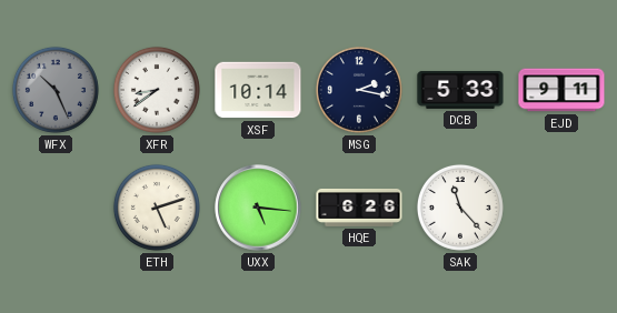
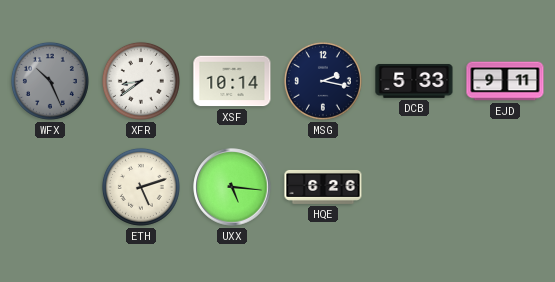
SAK: 11:23 -> none
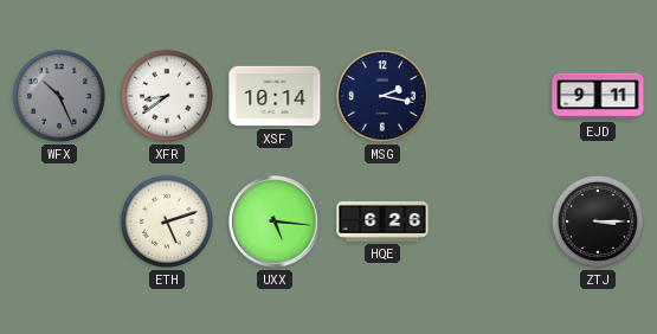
DCB: 5:33 -> none
ZTJ: none -> 3:15
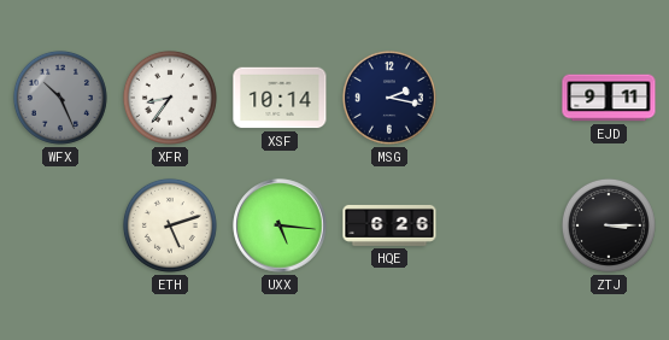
XFR: 8:39 -> 8:36
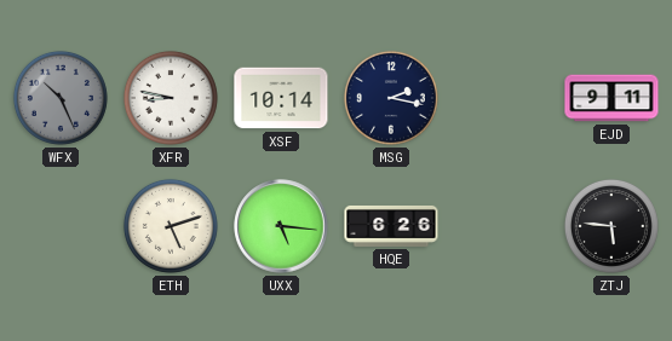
XFR: 8:36 -> 8:47
ZTJ: 3:15 -> 5:46
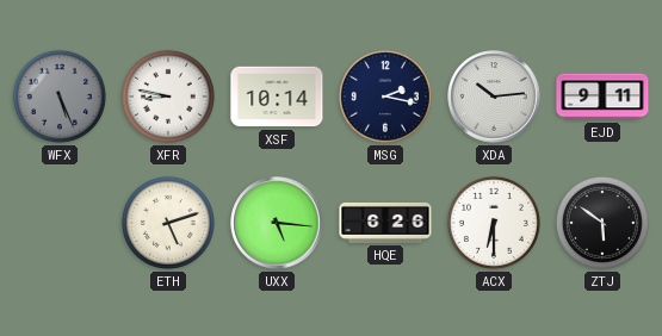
WFX: 10:26 -> 5:26
XDA: none -> 10:14
ACX: none -> 6:30
ZTJ: 5:46 -> 5:51
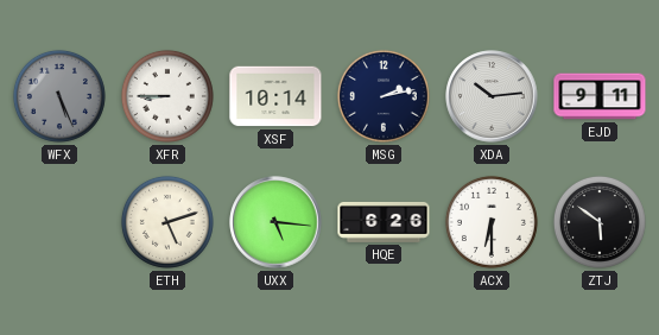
XFR: 8:47 -> 8:45
MSG: 2:17 -> 2:13
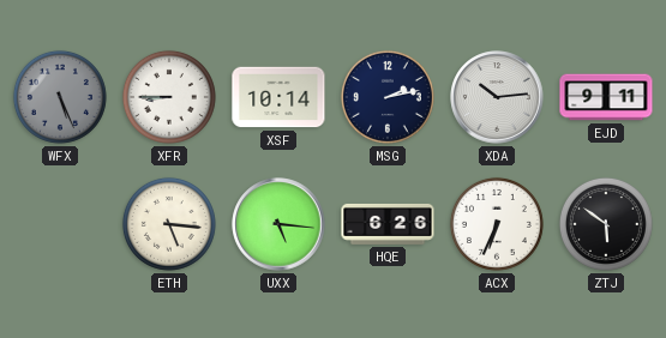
ETH: 5:12 -> 5:16
ACX: 6:30 -> 6:34
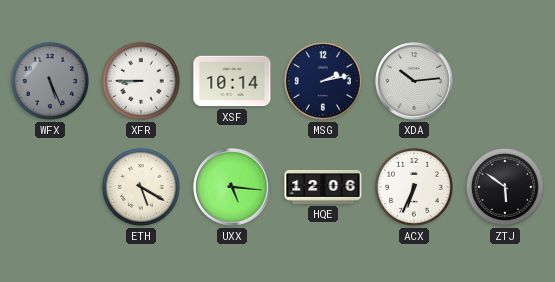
EJD: 9:11 -> none
ETH: 5:16 -> 5:20
HQE: 6:26 -> 12:06
